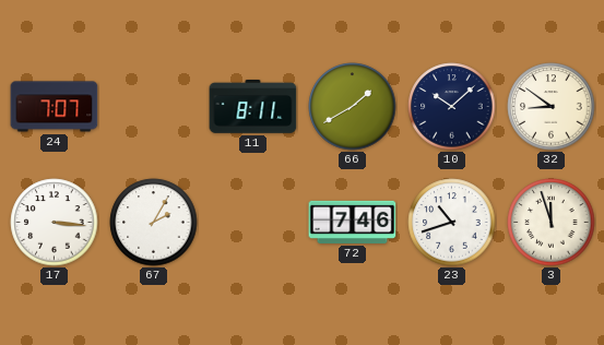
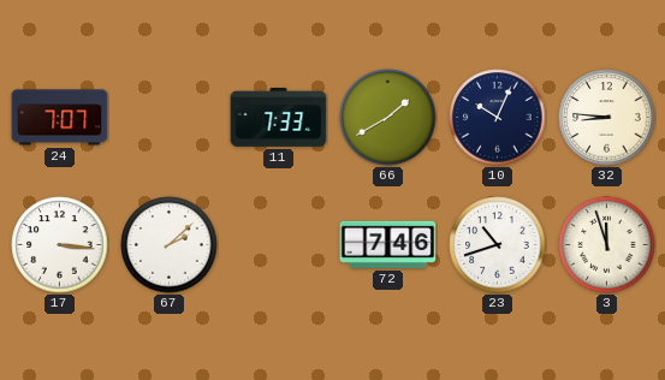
11: 8:11 -> 7:33
10: 10:08 -> 10:04
32: 8:51 -> 8:46
67: 2:05 -> 2:08
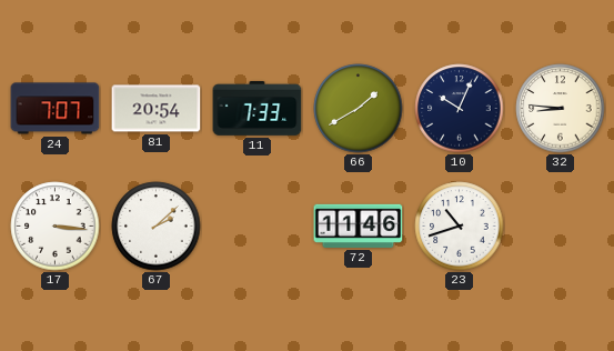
81: none -> 20:54
72: 7:46 -> 11:46
3: 11:57 -> none
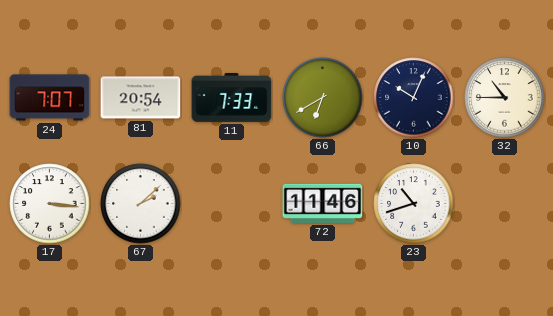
66: 1:40 -> 6:40
32: 8:46 -> 10:45
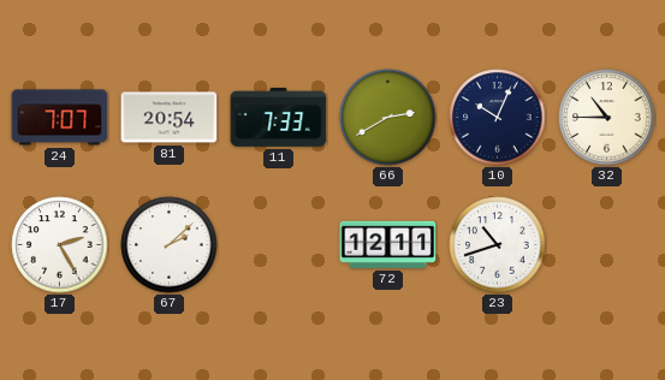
66: 6:40 -> 2:40
17: 3:16 -> 2:25
72: 11:46 -> 12:11
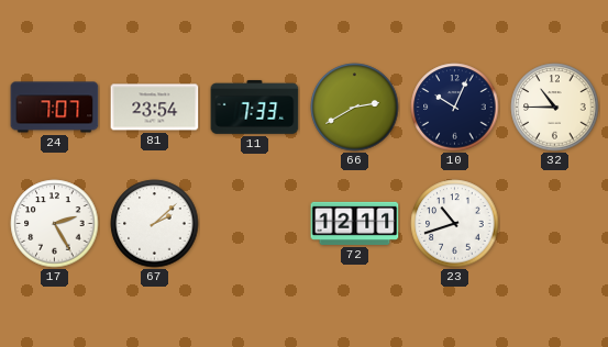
81: 20:54 -> 23:54
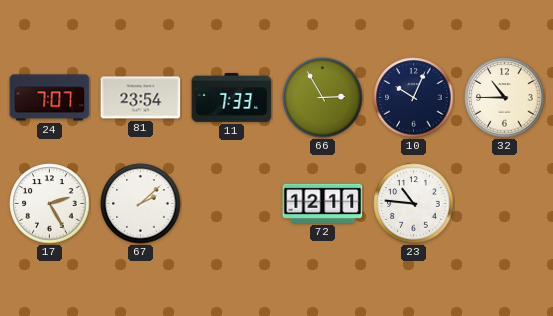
66: 2:40 -> 2:55
23: 10:42 -> 10:46
